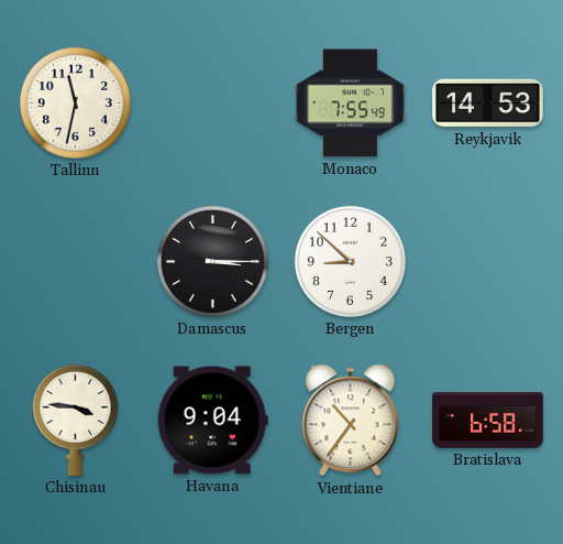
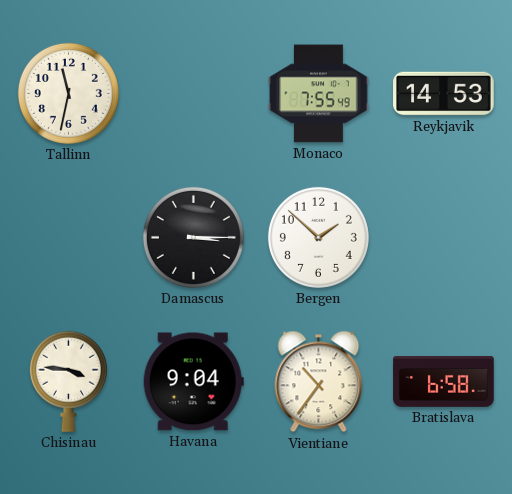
Bergen: 8:52 -> 1:52
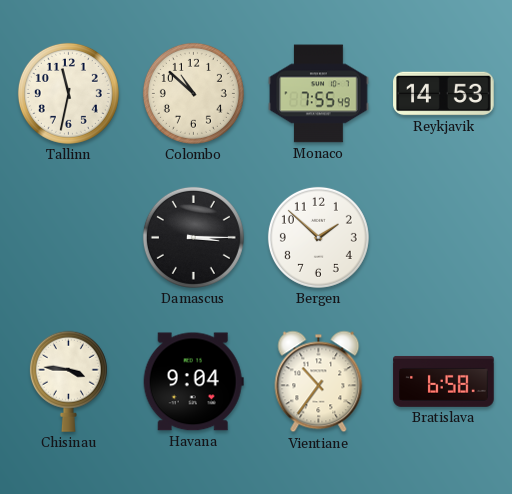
Colombo: none -> 10:52
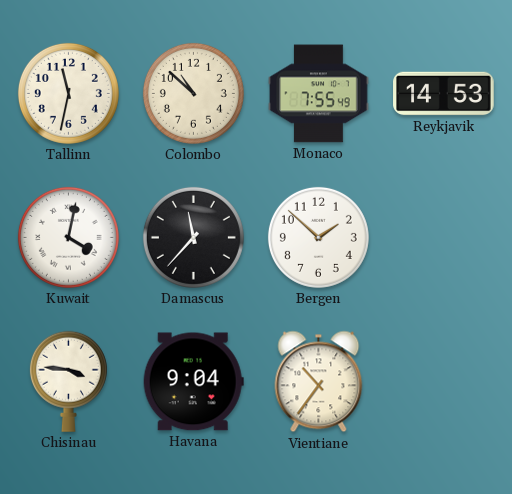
Kuwait: none -> 4:02
Damascus: 3:15 -> 11:37
Bratislava: 6:58 -> none
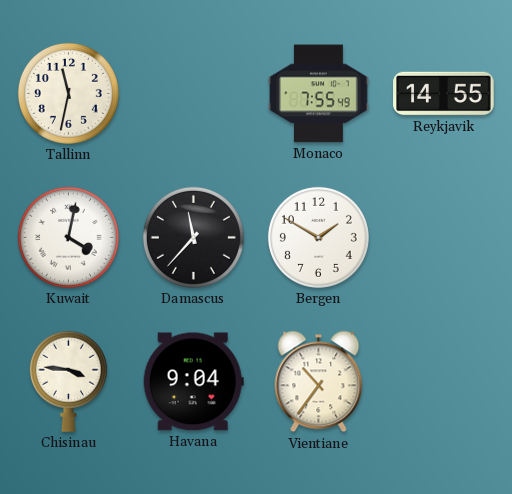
Colombo: 10:52 -> none
Reykjavik: 14:53 -> 14:55
Bergen: 1:52 -> 1:50
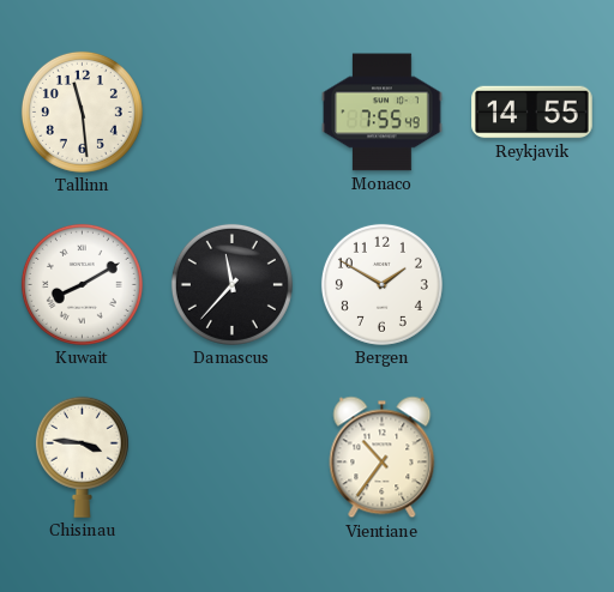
Tallinn: 11:32 -> 11:29
Kuwait: 4:02 -> 8:10
Havana: 9:04 -> none
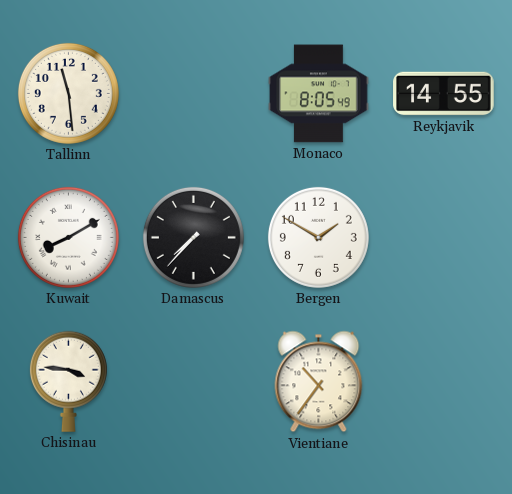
Monaco: 7:55 -> 8:05
Damascus: 11:37 -> 7:37
